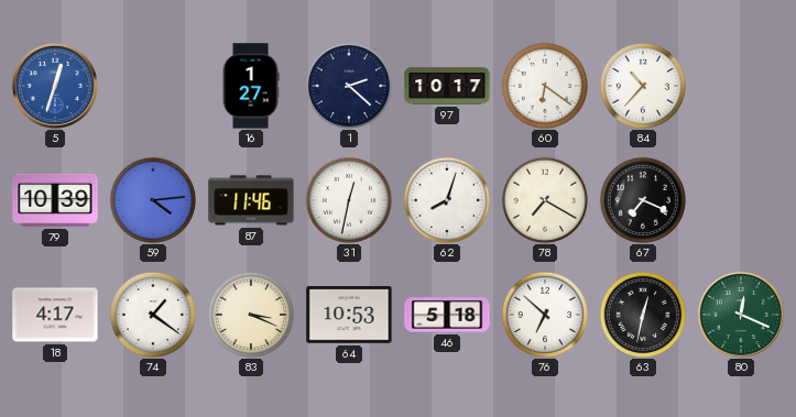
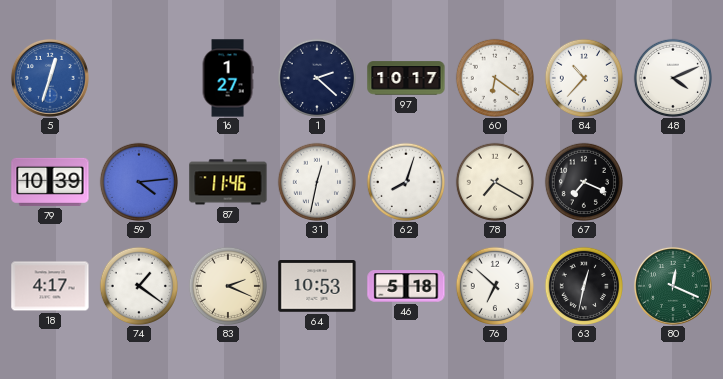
48: none -> 4:11
83: 3:19 -> 2:19
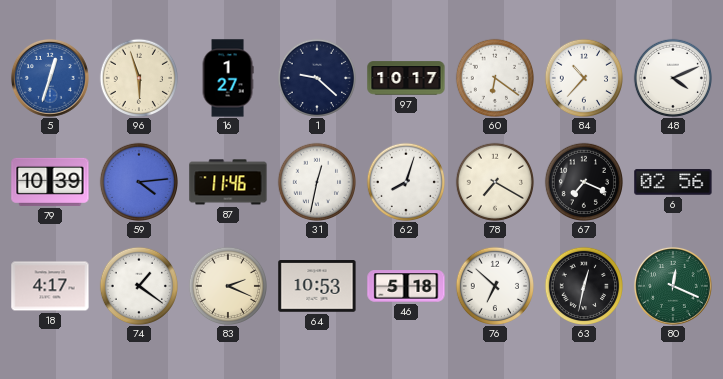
96: none -> 5:57
1: 2:22 -> 9:22
6: none -> 02:56
